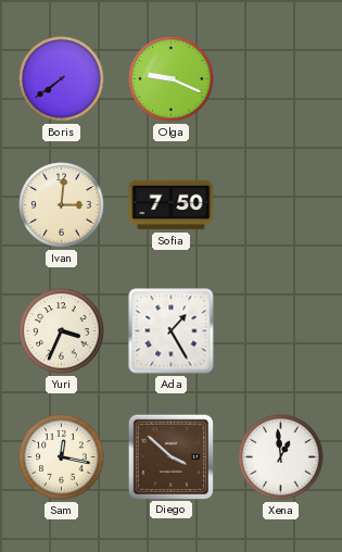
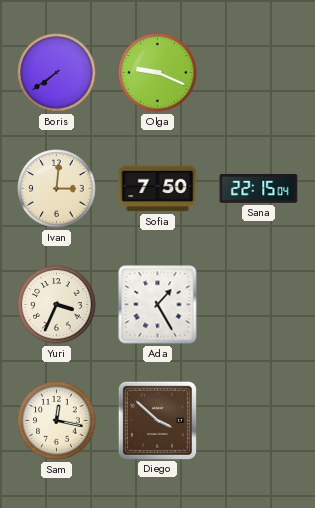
Sana: none -> 22:15
Xena: 12:59 -> none
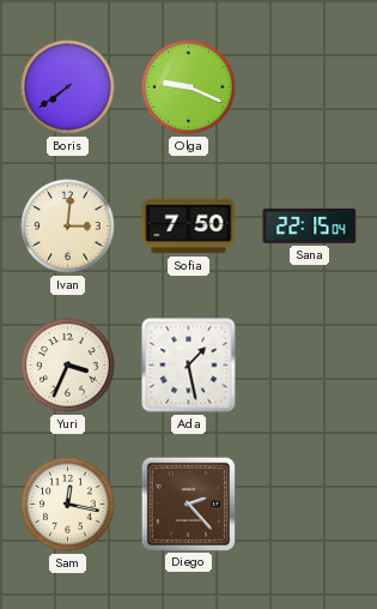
Ada: 1:25 -> 1:28
Diego: 3:52 -> 2:23
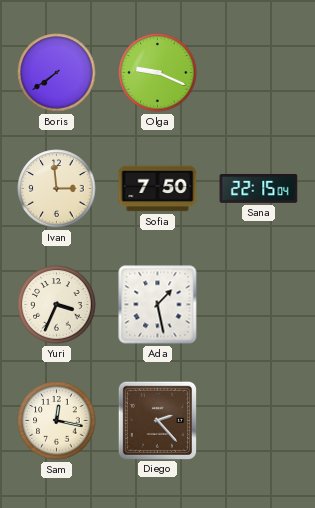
Ivan: 3:01 -> 2:59
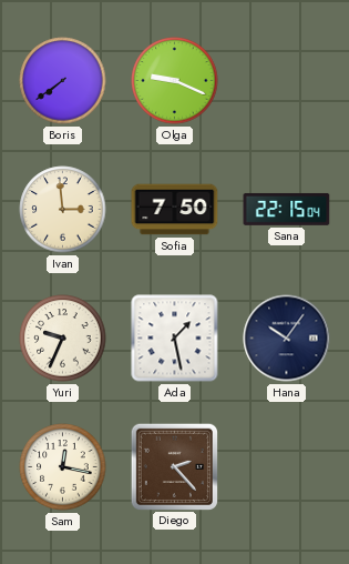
Yuri: 3:34 -> 9:34
Hana: none -> 10:06
